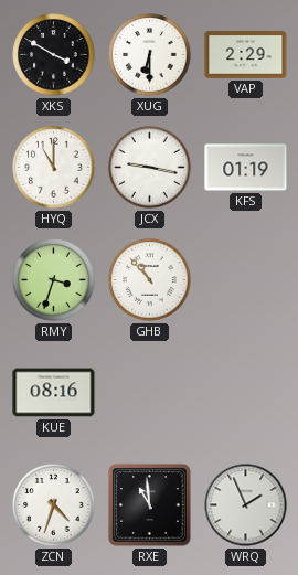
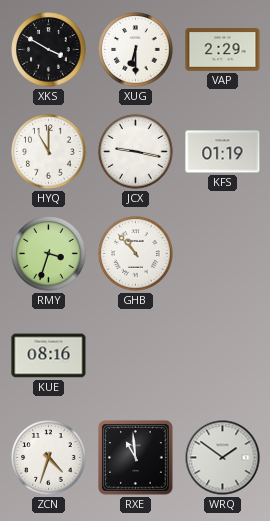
WRQ: 1:56 -> 1:51
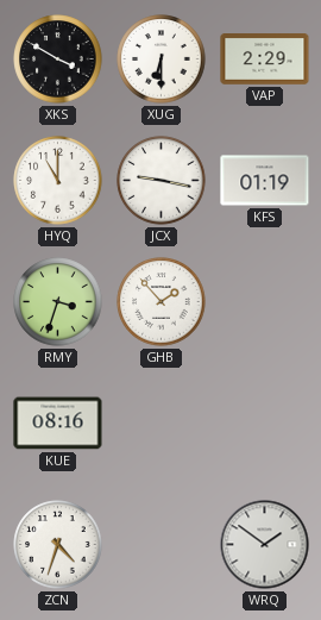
GHB: 10:53 -> 1:53
RXE: 10:59 -> none
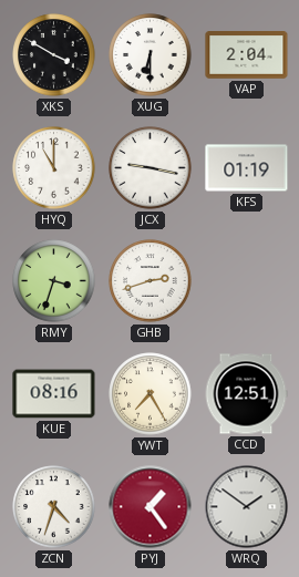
VAP: 2:29 -> 2:04
GHB: 1:53 -> 2:42
YWT: none -> 7:25
CCD: none -> 12:51
PYJ: none -> 1:24
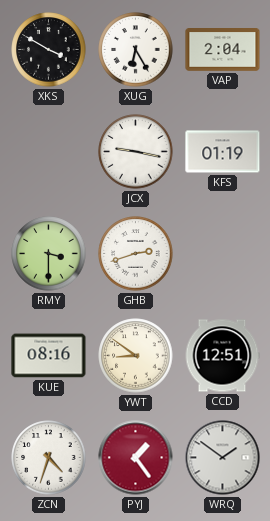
XUG: 6:30 -> 6:25
HYQ: 11:00 -> none
RMY: 3:33 -> 3:30
YWT: 7:25 -> 8:51
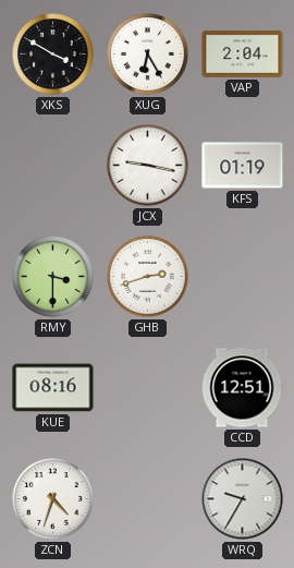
YWT: 8:51 -> none
PYJ: 1:24 -> none
WRQ: 1:51 -> 9:35
